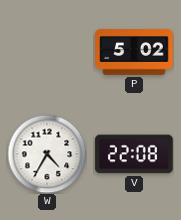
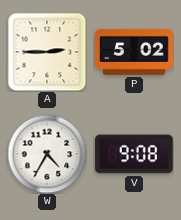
A: none -> 2:45
V: 22:08 -> 9:08
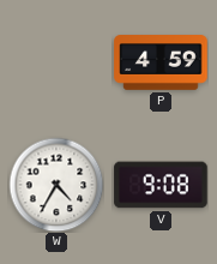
A: 2:45 -> none
P: 5:02 -> 4:59
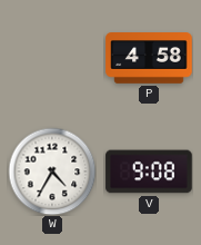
P: 4:59 -> 4:58
